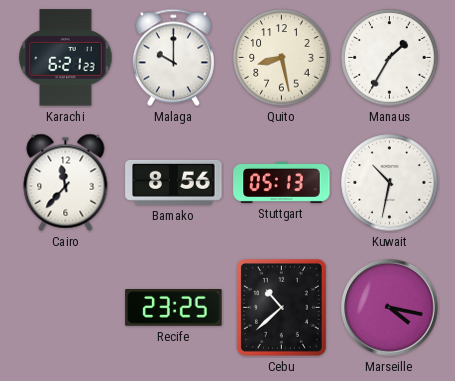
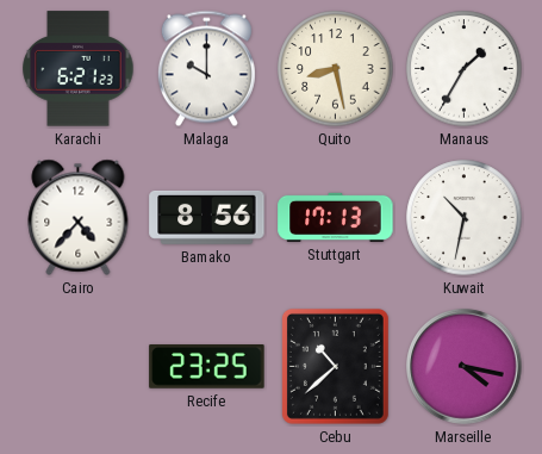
Cairo: 11:37 -> 4:37
Stuttgart: 05:13 -> 17:13
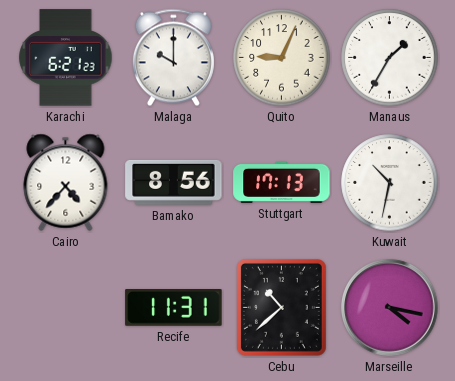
Quito: 8:28 -> 9:04
Recife: 23:25 -> 11:31
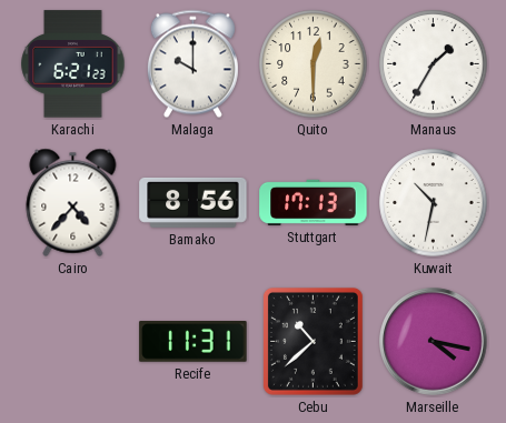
Quito: 9:04 -> 12:30
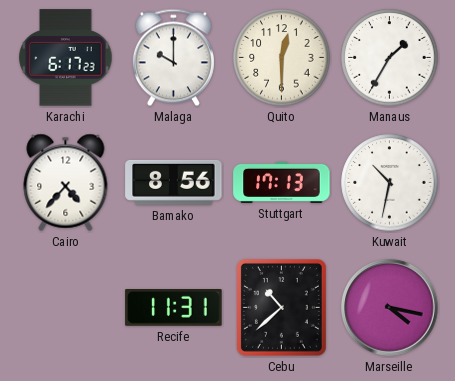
Karachi: 6:21 -> 6:17
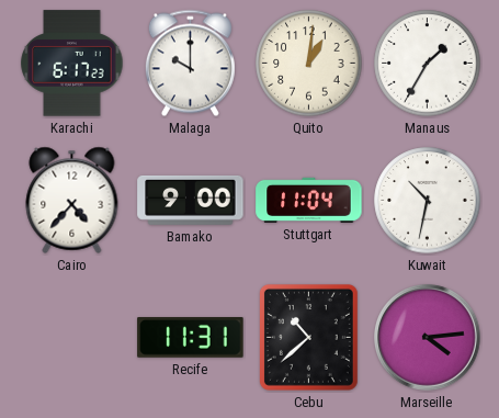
Quito: 12:30 -> 1:01
Bamako: 8:56 -> 9:00
Stuttgart: 17:13 -> 11:04
Marseille: 4:17 -> 4:14
